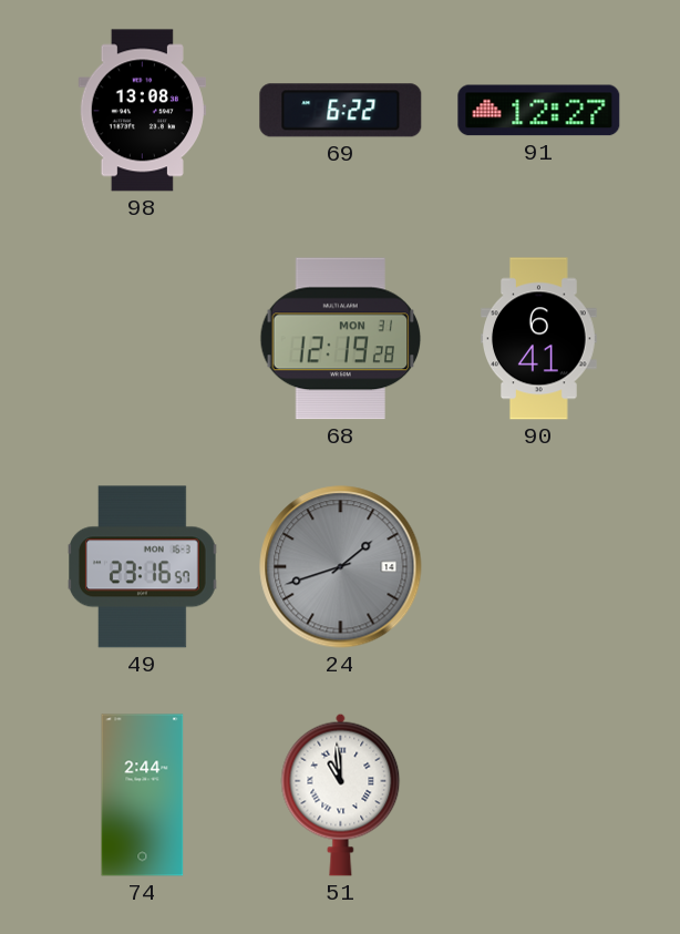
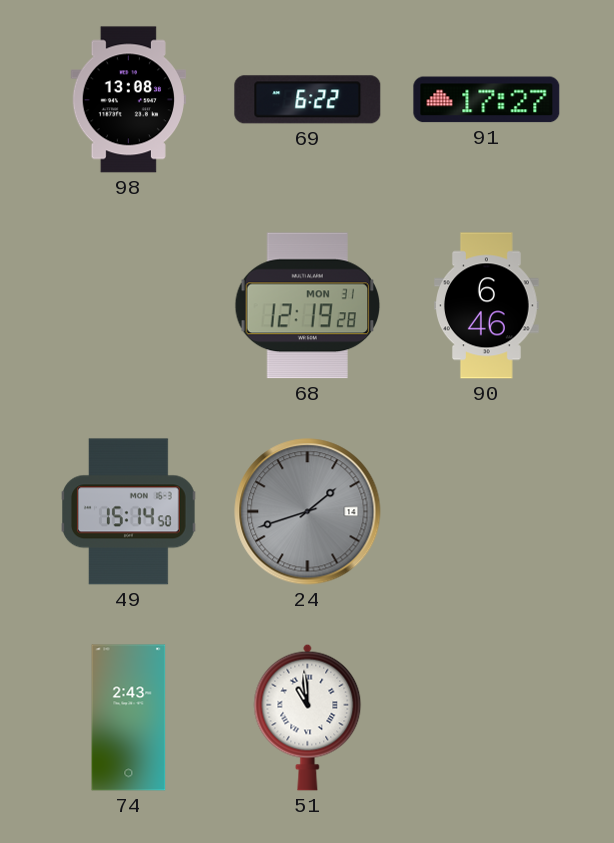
91: 12:27 -> 17:27
90: 6:41 -> 6:46
49: 23:16 -> 15:14
74: 2:44 -> 2:43
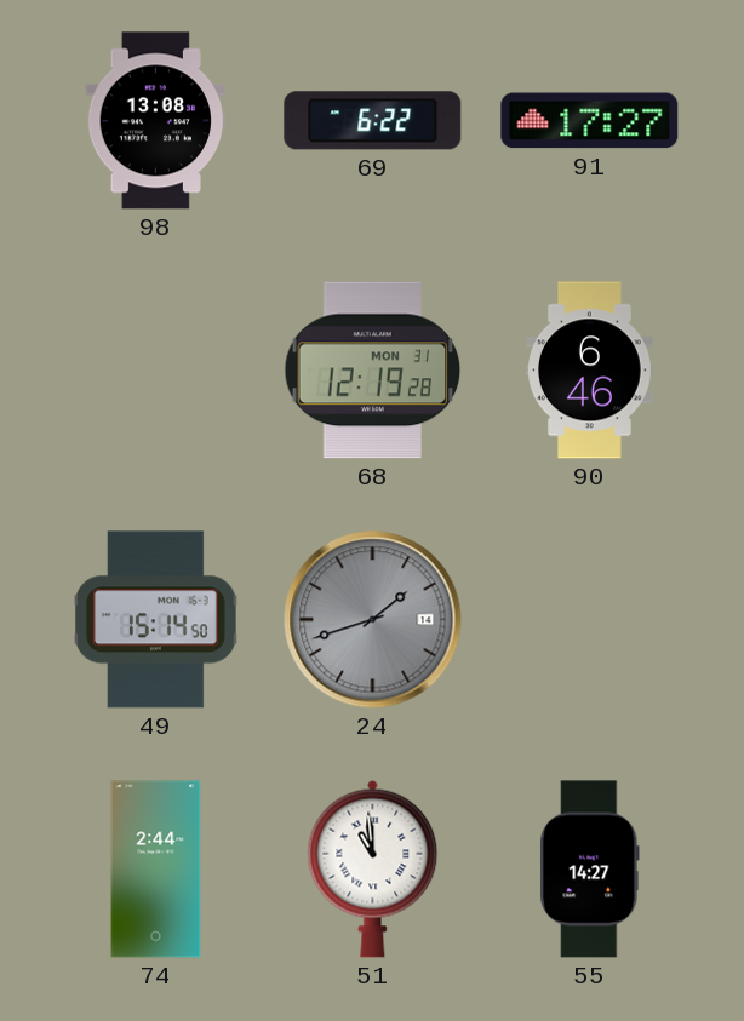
74: 2:43 -> 2:44
55: none -> 14:27
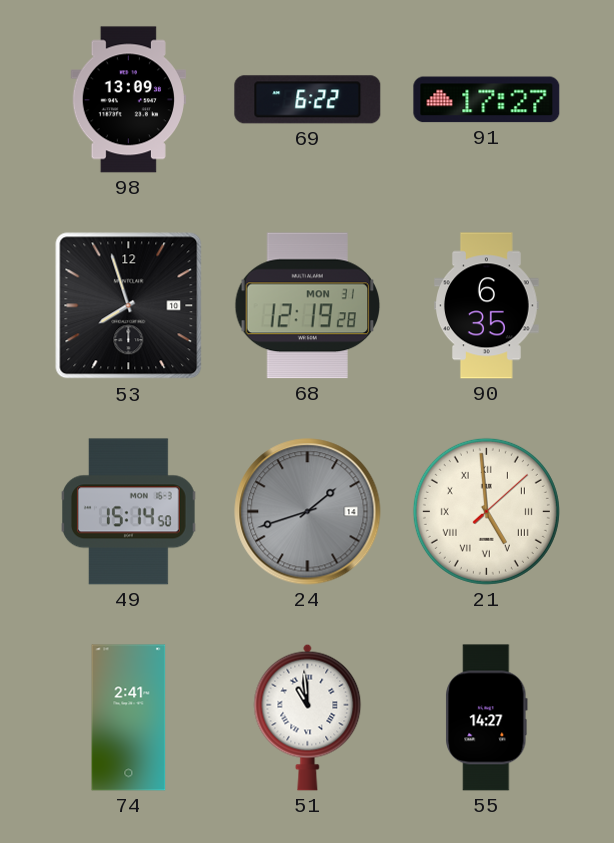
98: 13:08 -> 13:09
53: none -> 7:57
90: 6:46 -> 6:35
21: none -> 4:59
74: 2:44 -> 2:41
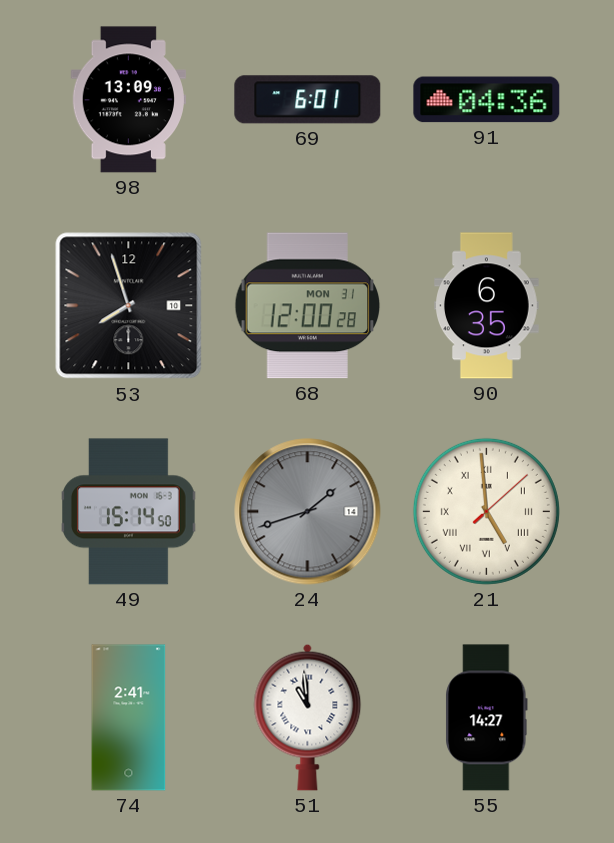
69: 6:22 -> 6:01
91: 17:27 -> 04:36
68: 12:19 -> 12:00
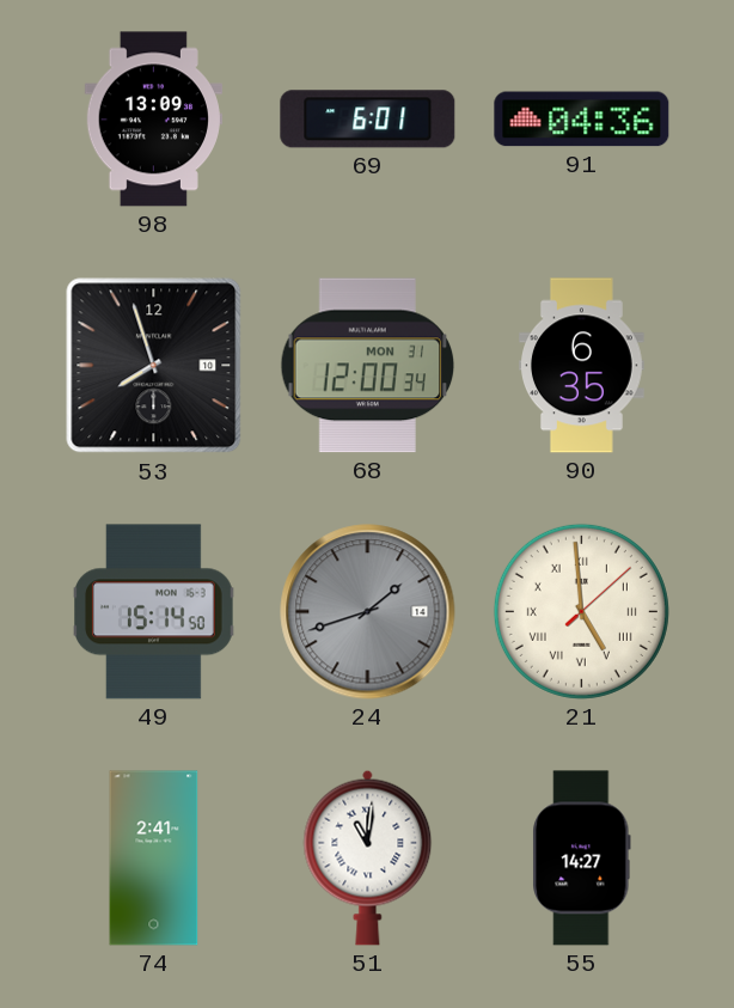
68: 12:00:28 -> 12:00:34
51: 10:59 -> 11:01
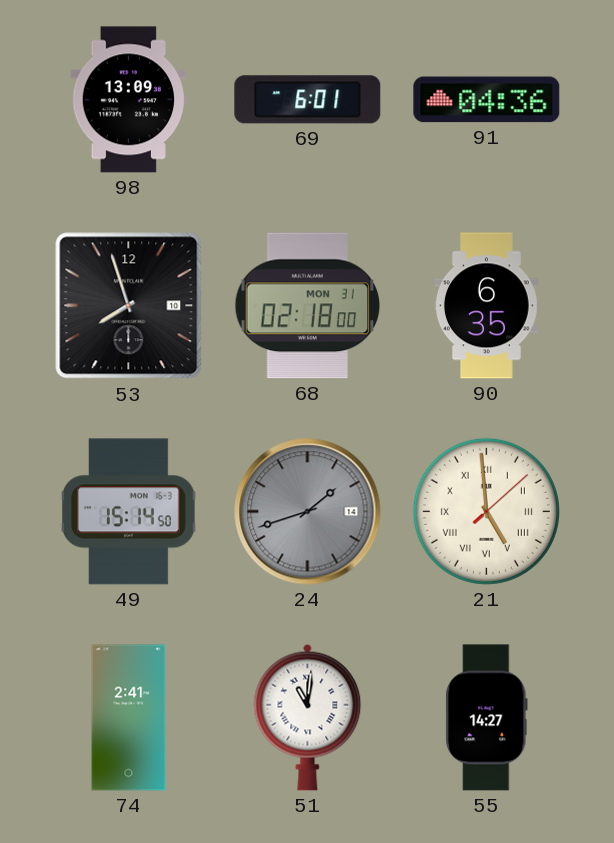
68: 12:00 -> 02:18
